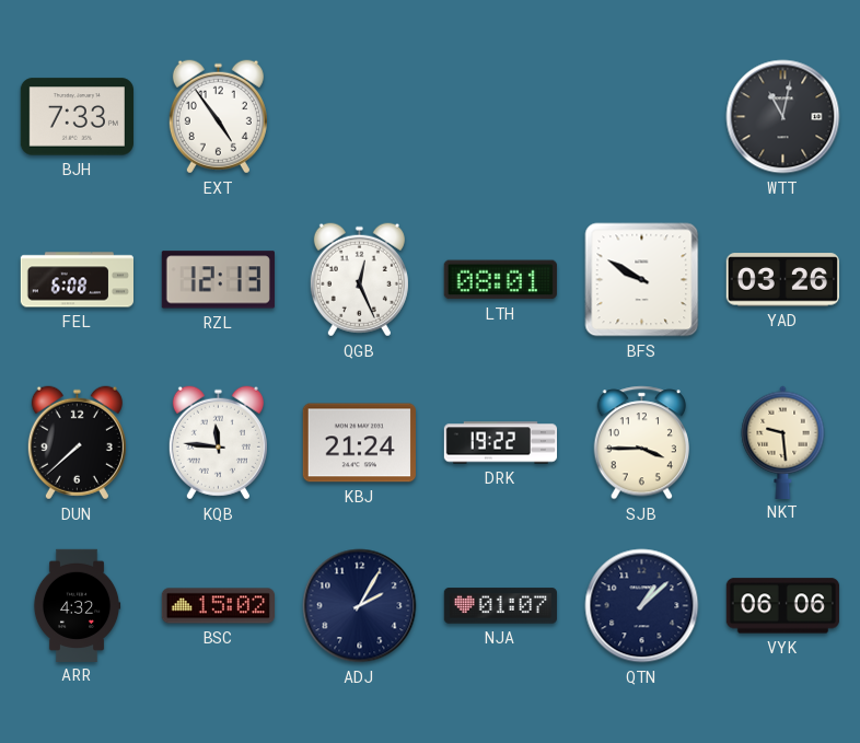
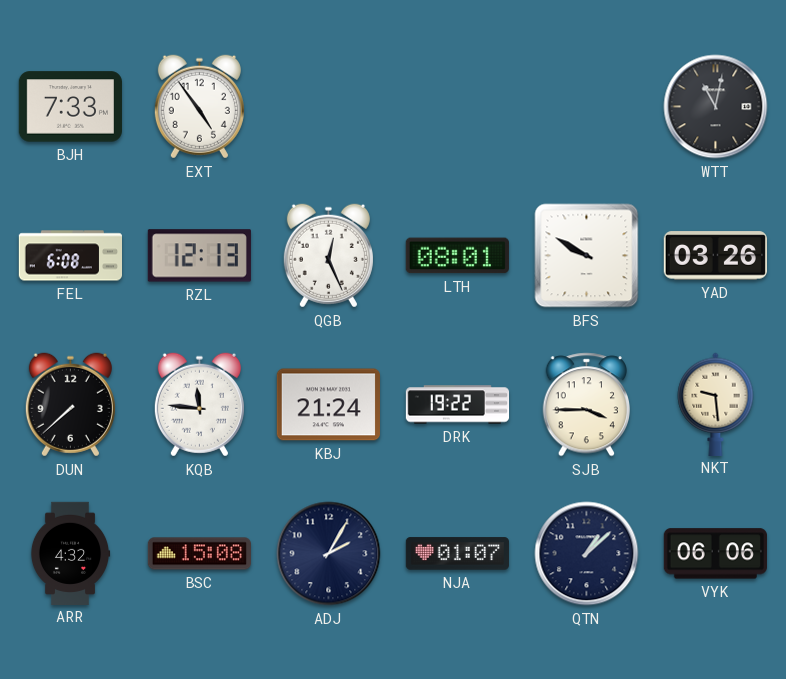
BSC: 15:02 -> 15:08
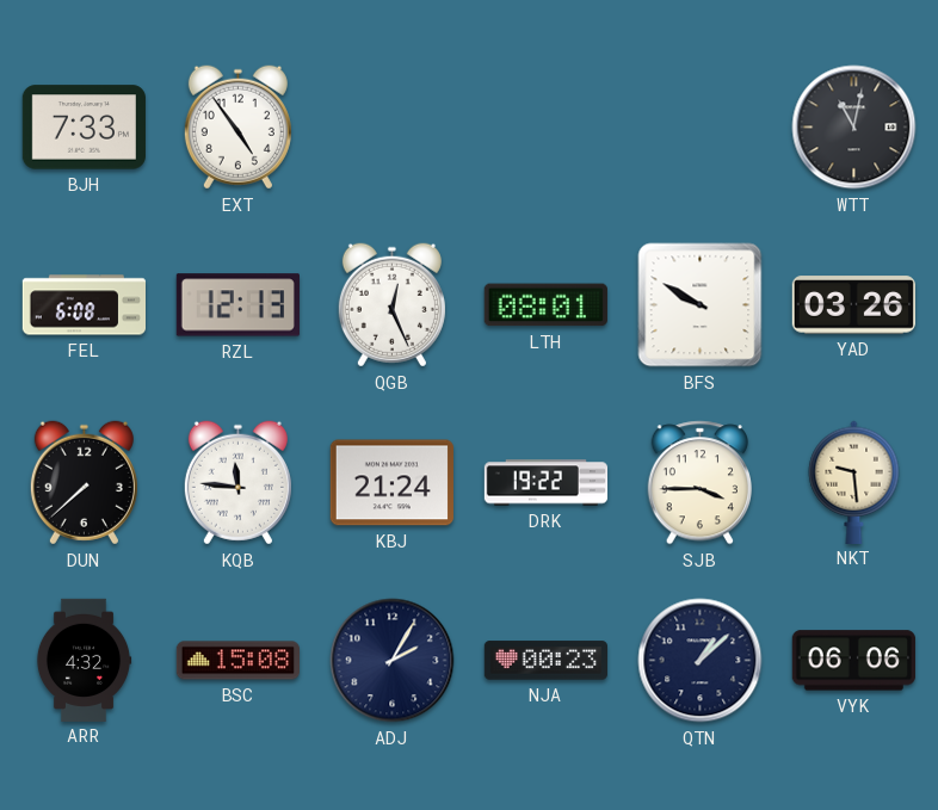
NJA: 01:07 -> 00:23
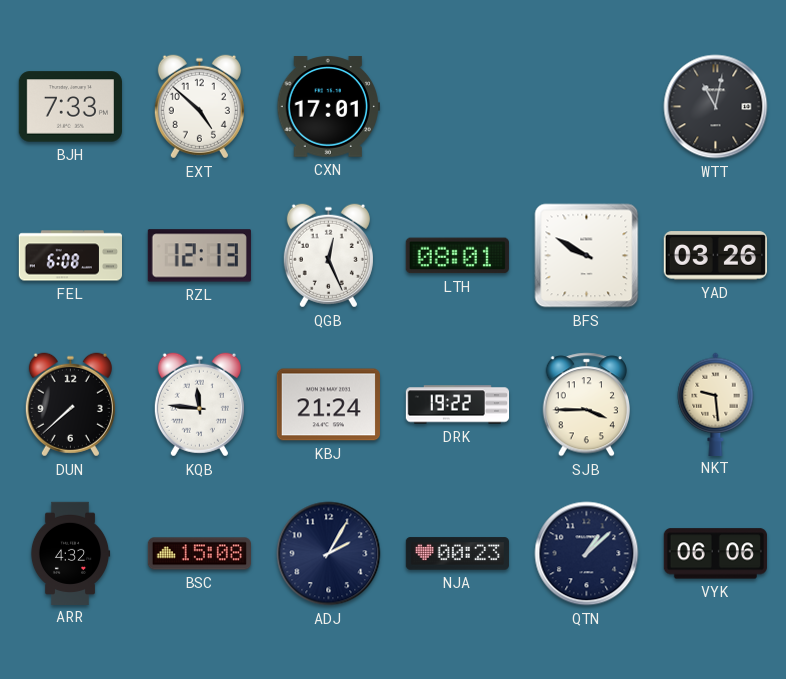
EXT: 4:54 -> 4:52
CXN: none -> 17:01
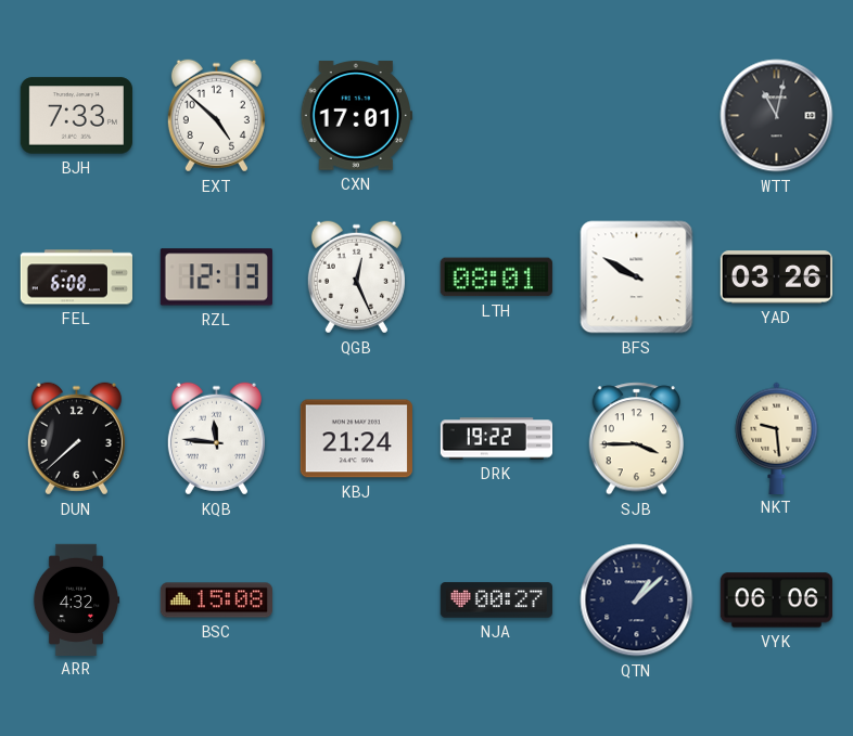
ADJ: 2:05 -> none
NJA: 00:23 -> 00:27
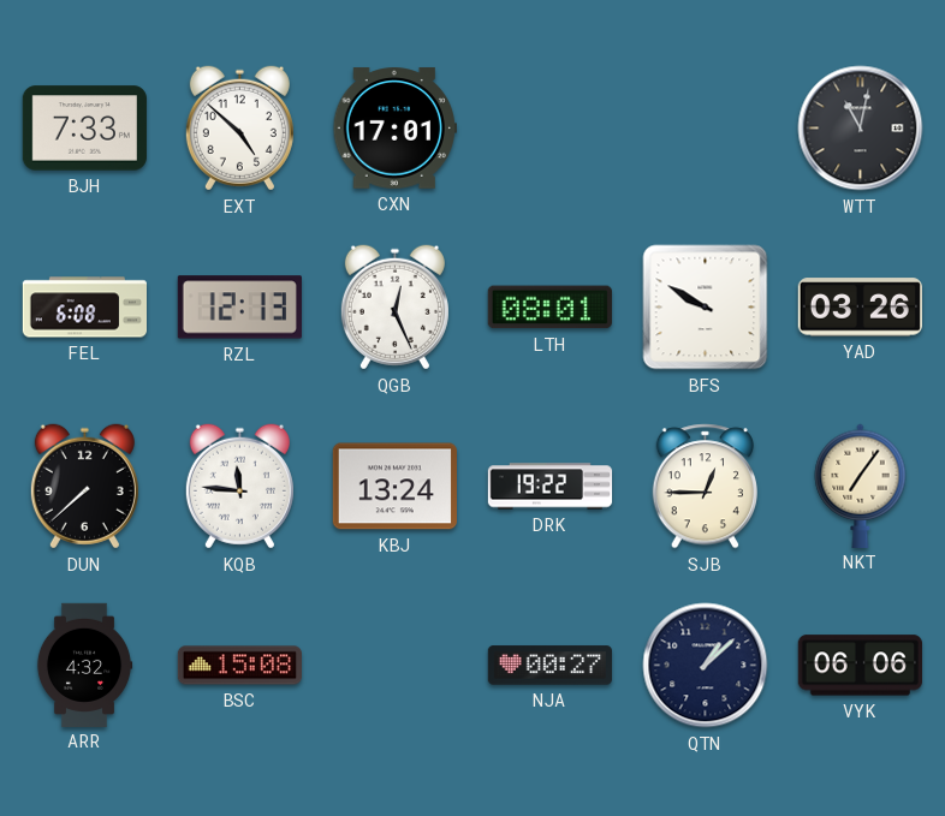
KBJ: 21:24 -> 13:24
SJB: 3:45 -> 12:45
NKT: 9:29 -> 7:06
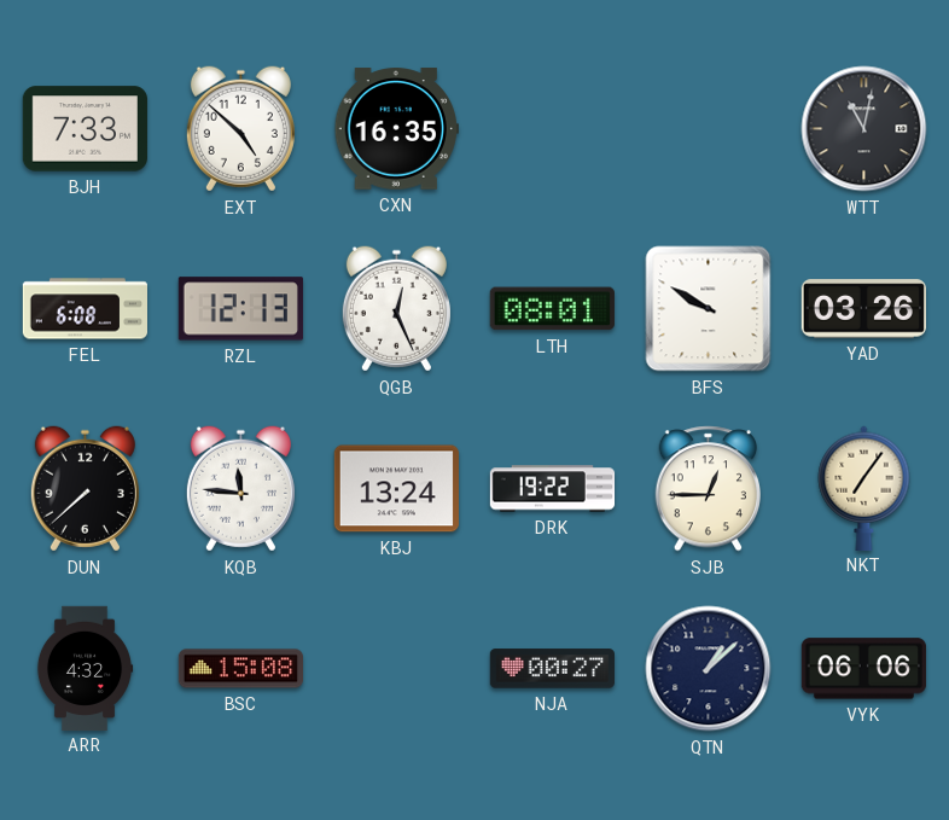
CXN: 17:01 -> 16:35
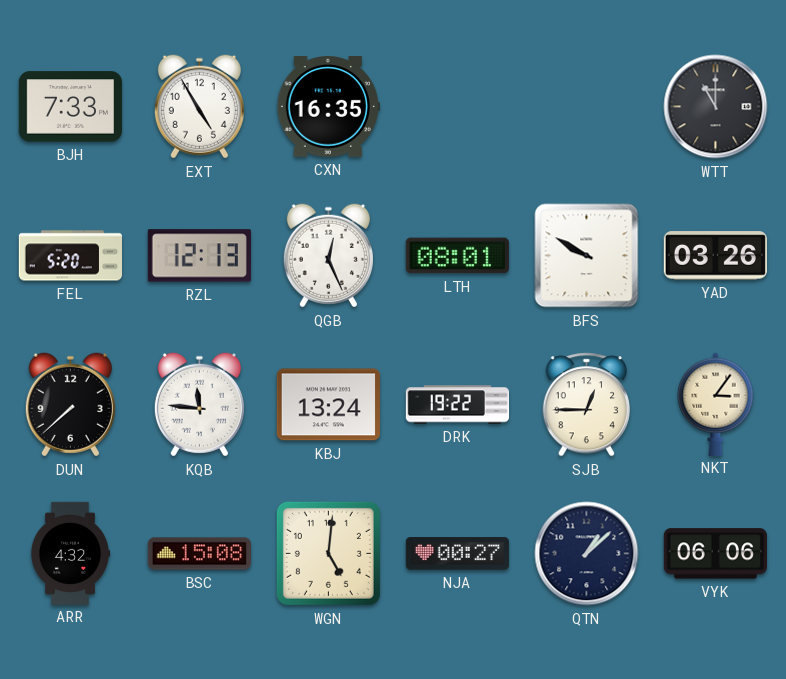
EXT: 4:52 -> 4:55
WTT: 11:02 -> 11:00
FEL: 6:08 -> 5:20
NKT: 7:06 -> 3:06
WGN: none -> 5:01
